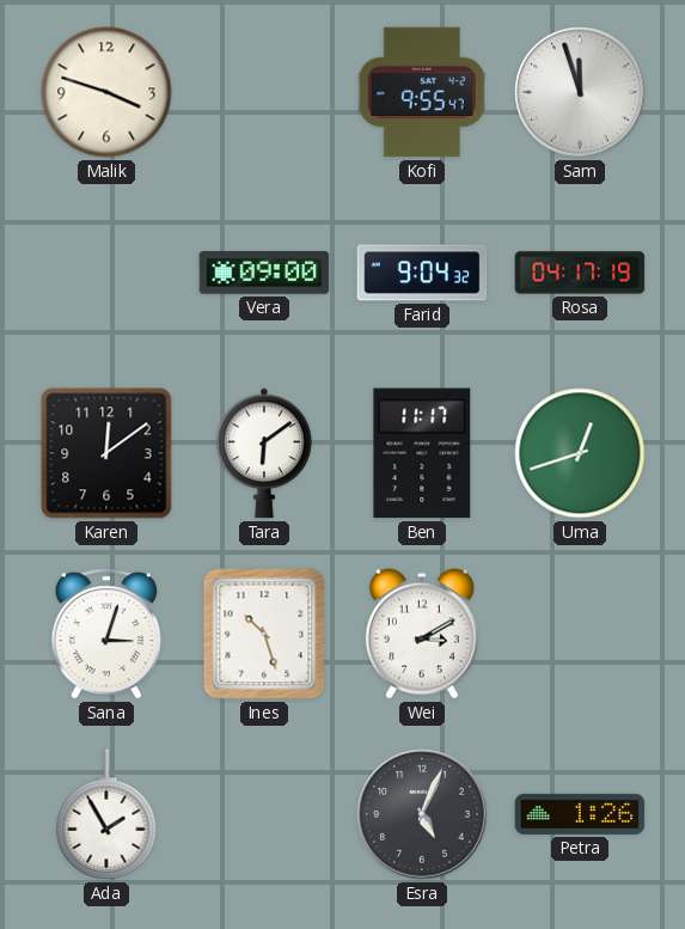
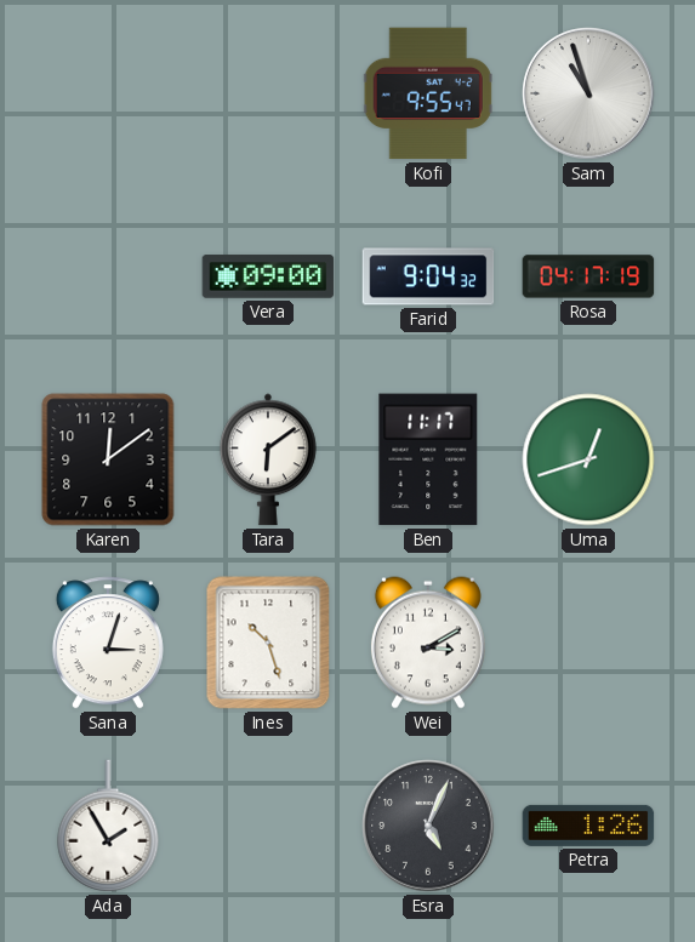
Malik: 3:48 -> none
Sam: 11:57 -> 10:57
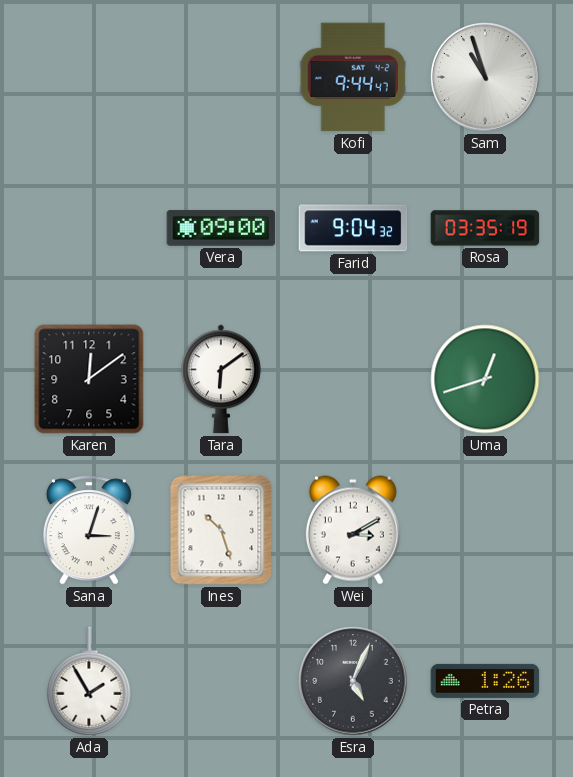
Kofi: 9:55 -> 9:44
Rosa: 04:17 -> 03:35
Ben: 11:17 -> none
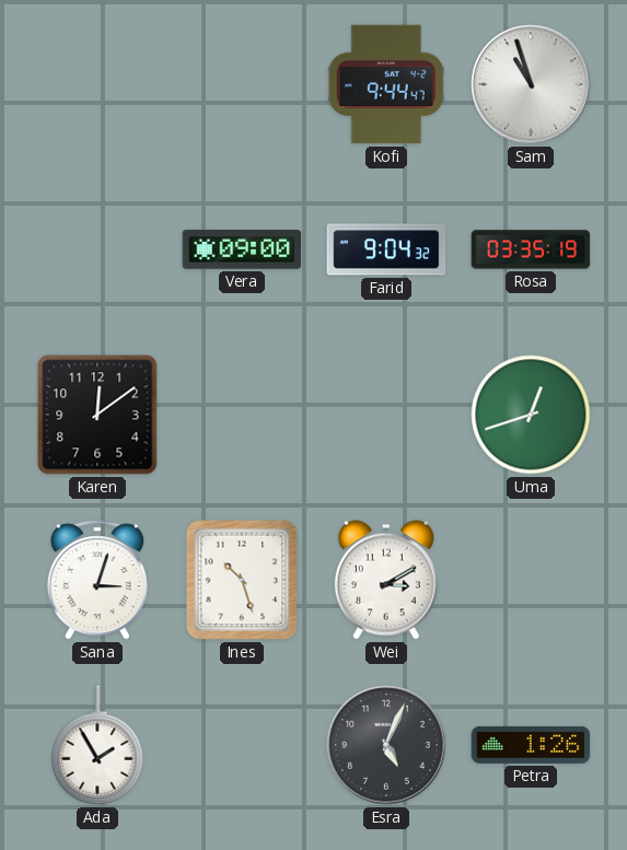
Tara: 6:09 -> none
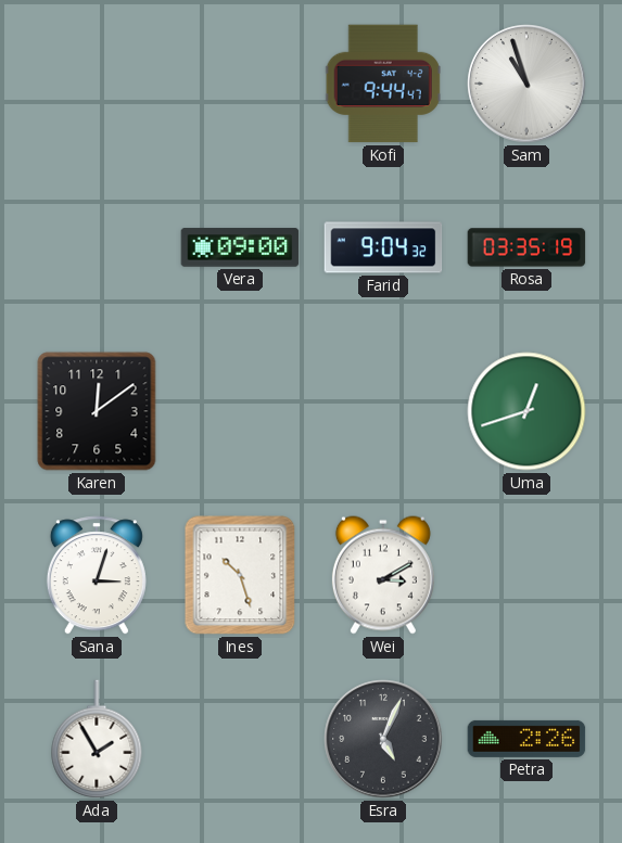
Petra: 1:26 -> 2:26
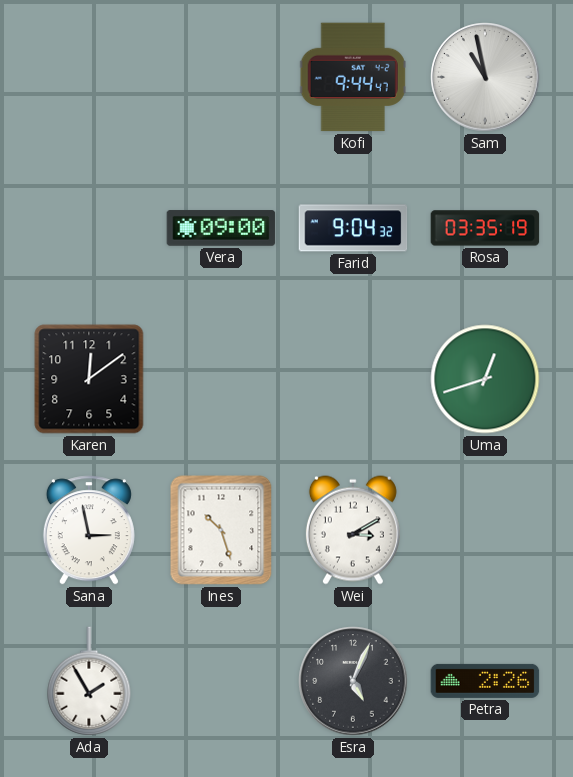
Sam: 10:57 -> 10:58
Sana: 3:03 -> 2:58
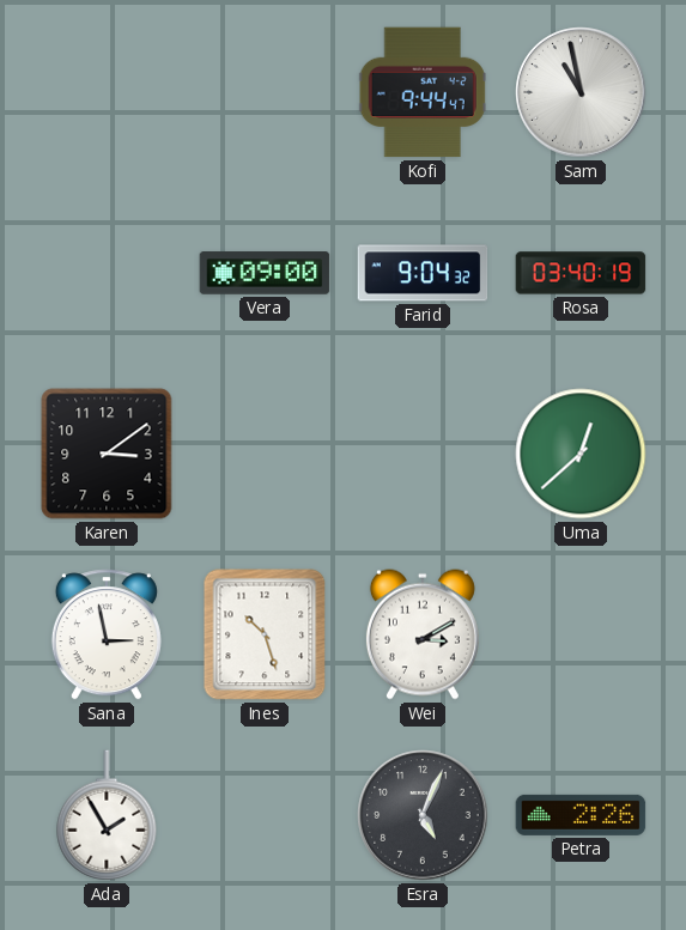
Rosa: 03:35 -> 03:40
Karen: 12:09 -> 3:09
Uma: 12:42 -> 12:38
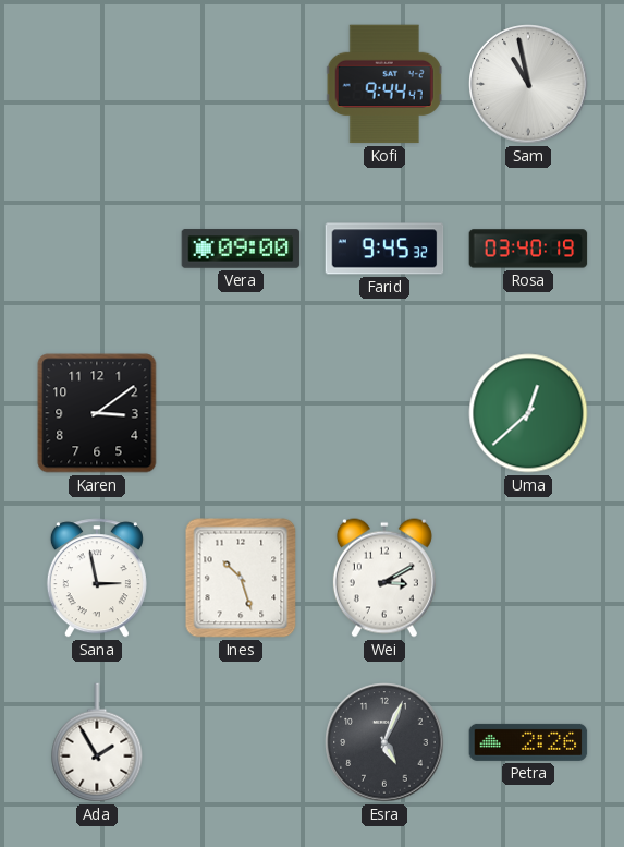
Farid: 9:04 -> 9:45
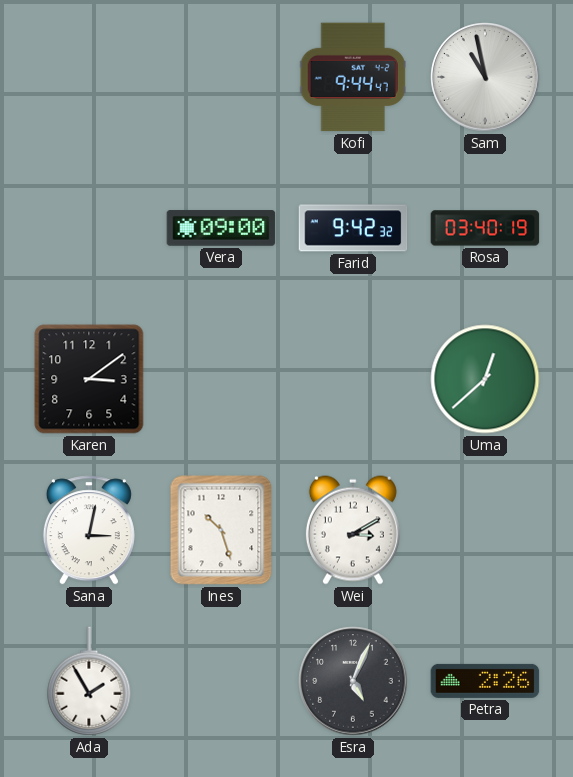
Farid: 9:45 -> 9:42
Sana: 2:58 -> 3:02
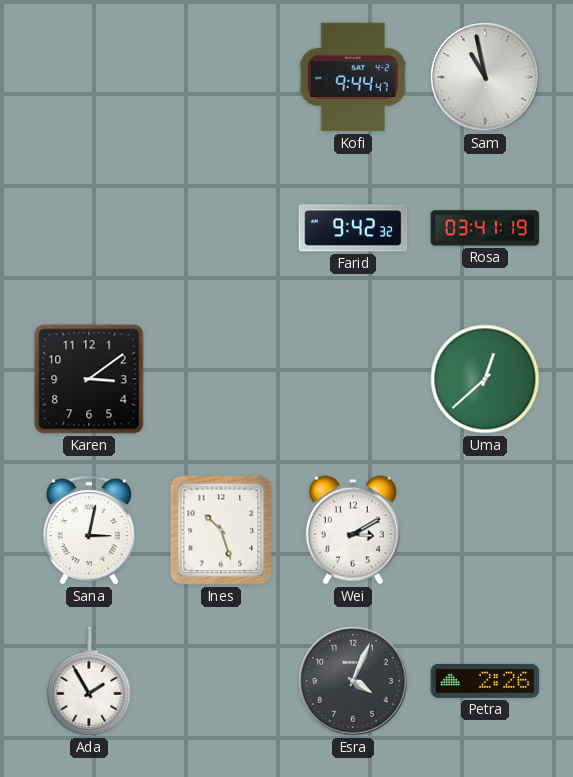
Vera: 09:00 -> none
Rosa: 03:40 -> 03:41
Esra: 5:04 -> 4:04
